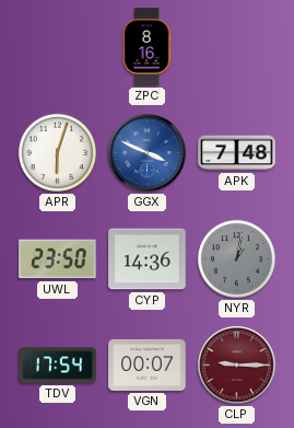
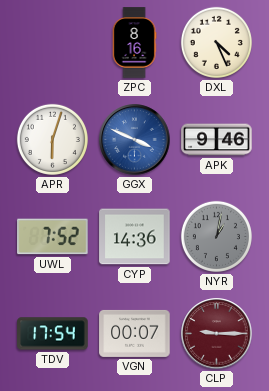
DXL: none -> 4:26
APK: 7:48 -> 9:46
UWL: 23:50 -> 7:52
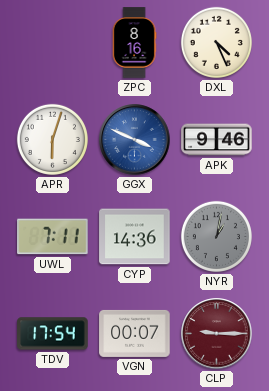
UWL: 7:52 -> 7:11
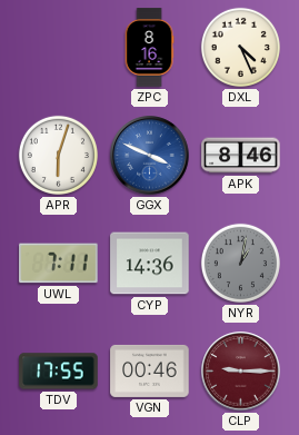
APK: 9:46 -> 8:46
TDV: 17:54 -> 17:55
VGN: 00:07 -> 00:46
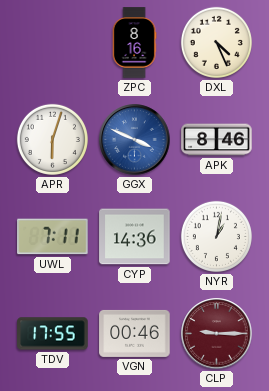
NYR dial: grey -> white
